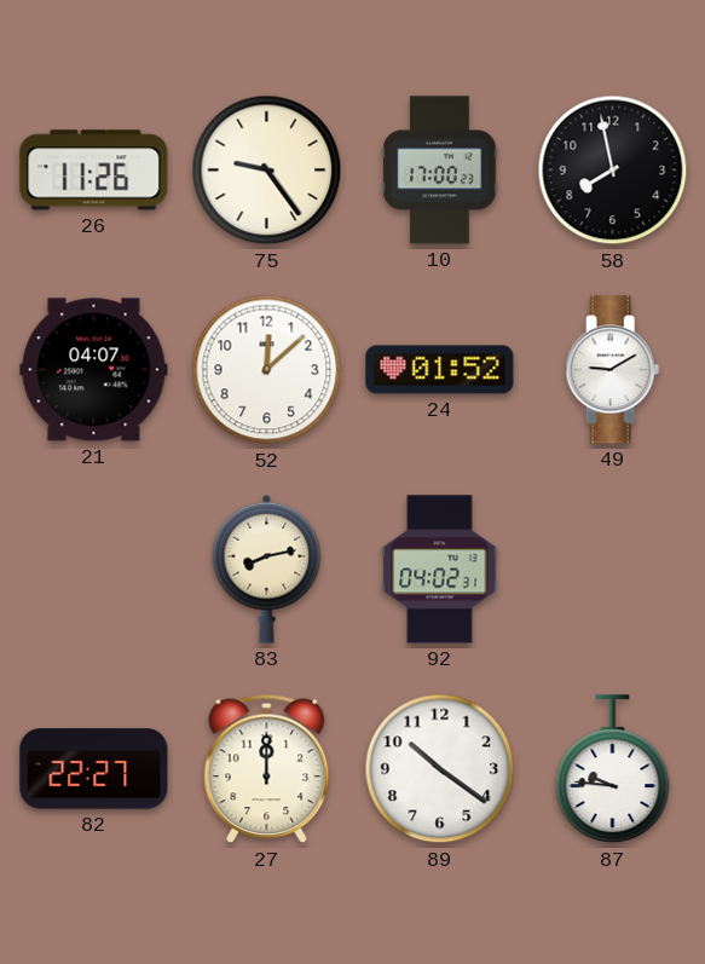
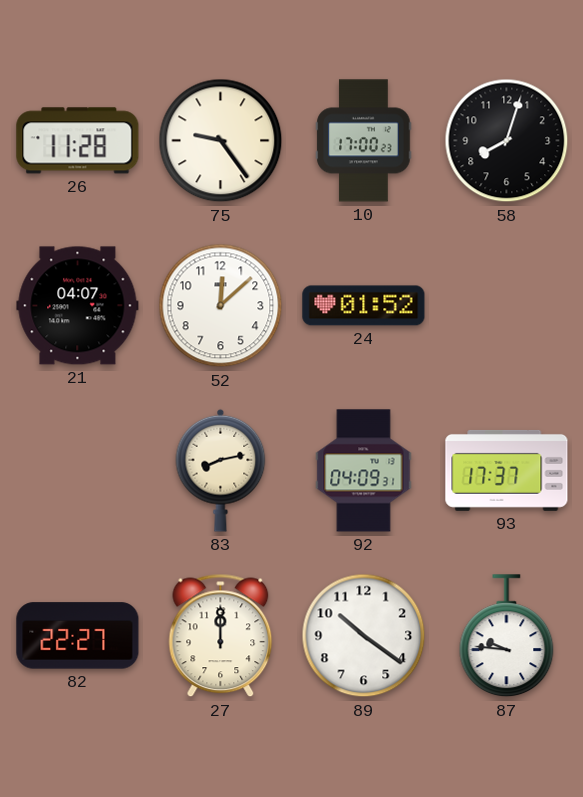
26: 11:26 -> 11:28
58: 7:58 -> 8:03
49: 9:10 -> none
92: 04:02 -> 04:09
93: none -> 17:37
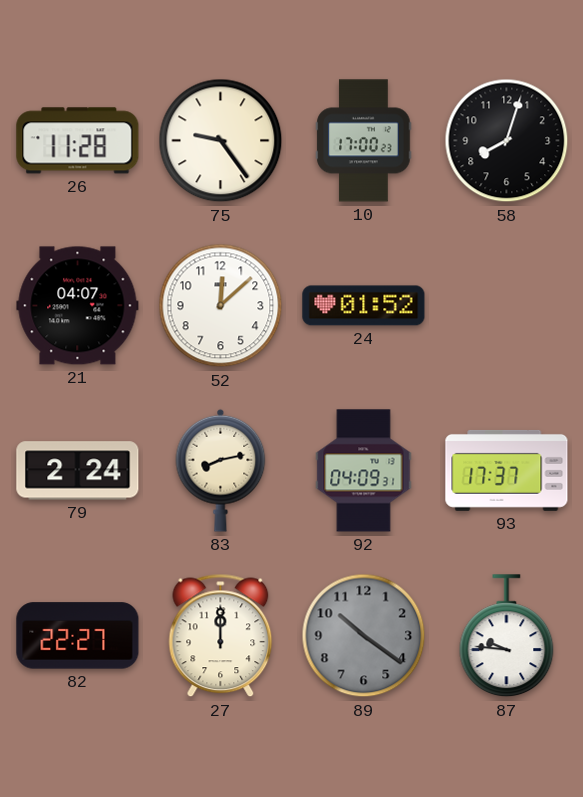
79: none -> 2:24
89 dial: white -> grey
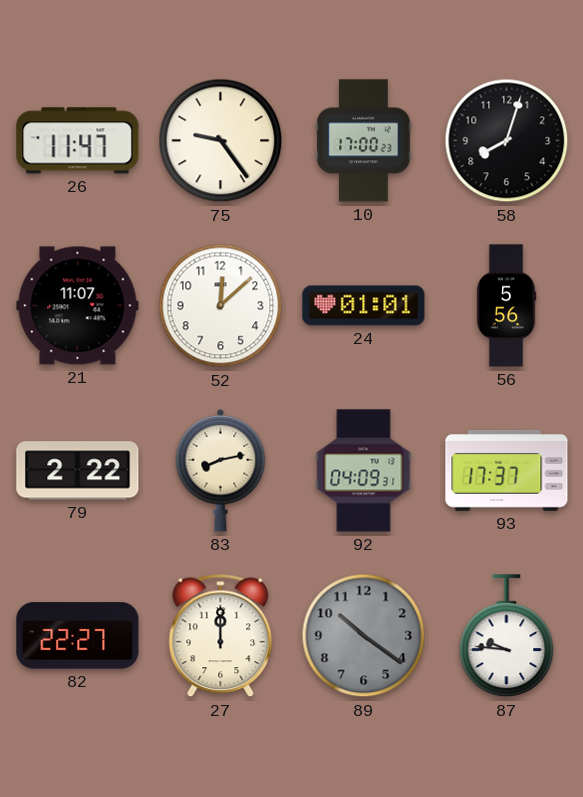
26: 11:28 -> 11:47
21: 04:07 -> 11:07
24: 01:52 -> 01:01
56: none -> 5:56
79: 2:24 -> 2:22
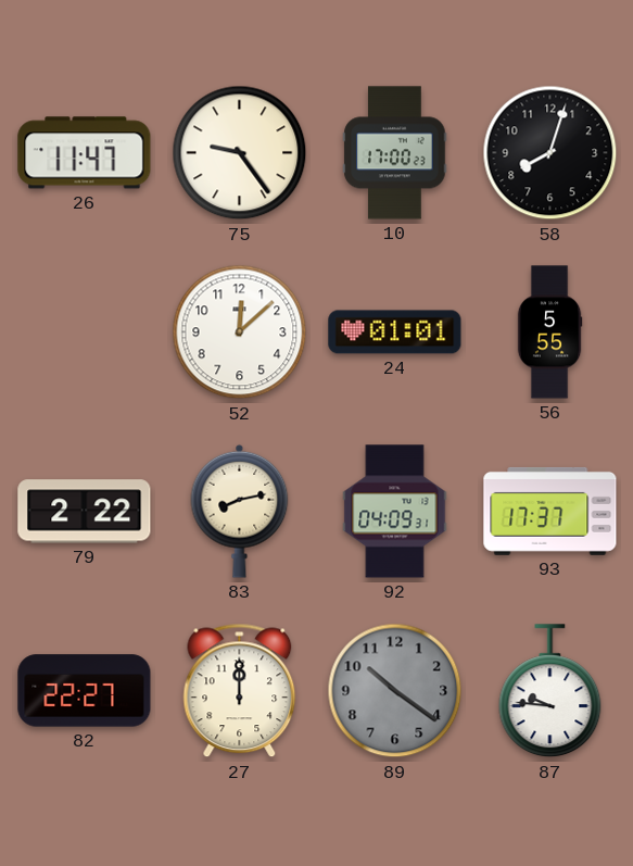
21: 11:07 -> none
56: 5:56 -> 5:55
